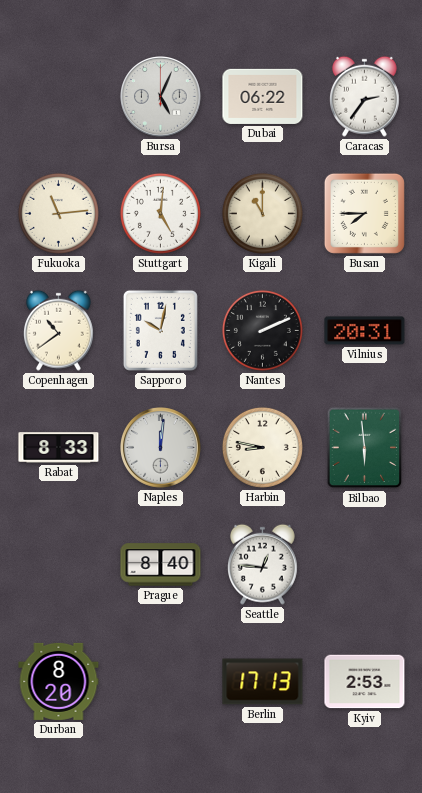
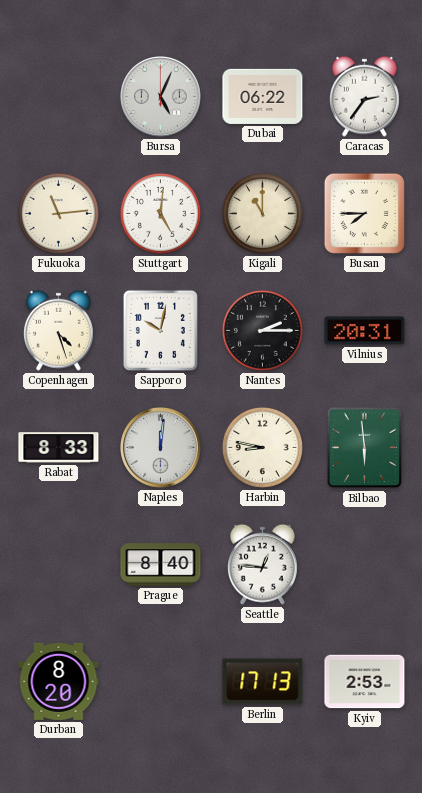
Copenhagen: 10:39 -> 4:27
Nantes: 2:11 -> 2:15
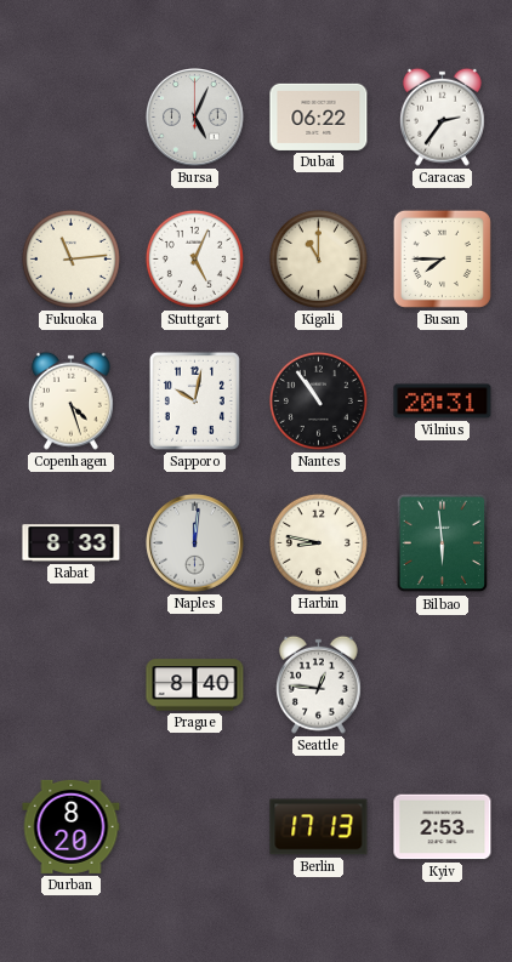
Stuttgart: 5:01 -> 5:04
Nantes: 2:15 -> 10:54
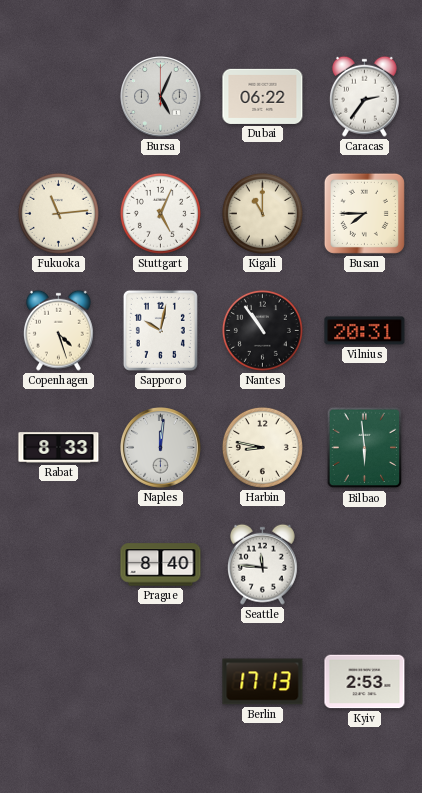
Seattle: 12:46 -> 11:46
Durban: 8:20 -> none
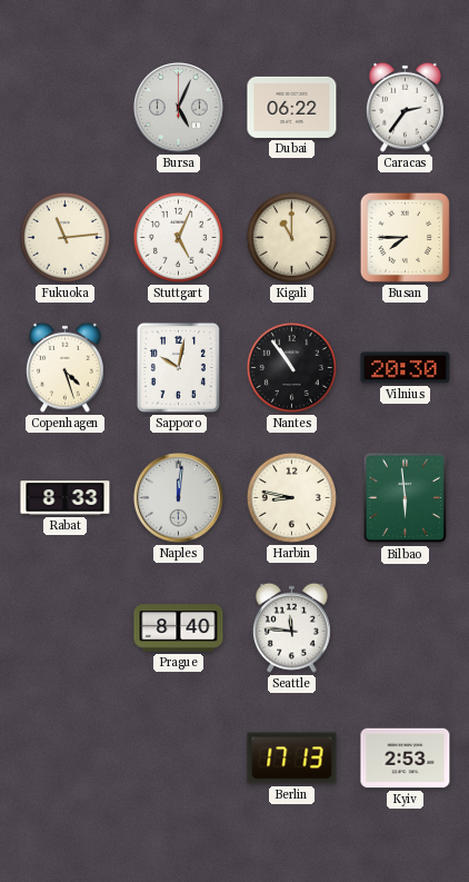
Vilnius: 20:31 -> 20:30
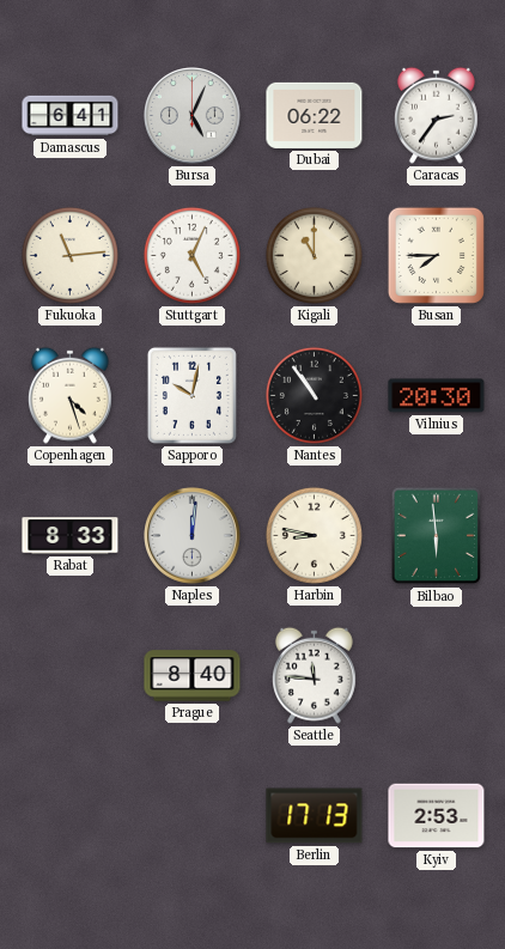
Damascus: none -> 6:41
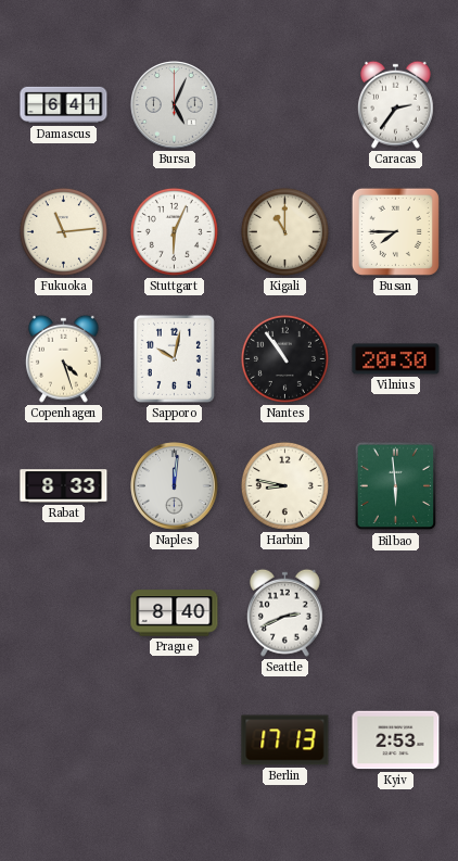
Dubai: 06:22 -> none
Stuttgart: 5:04 -> 6:04
Seattle: 11:46 -> 2:41
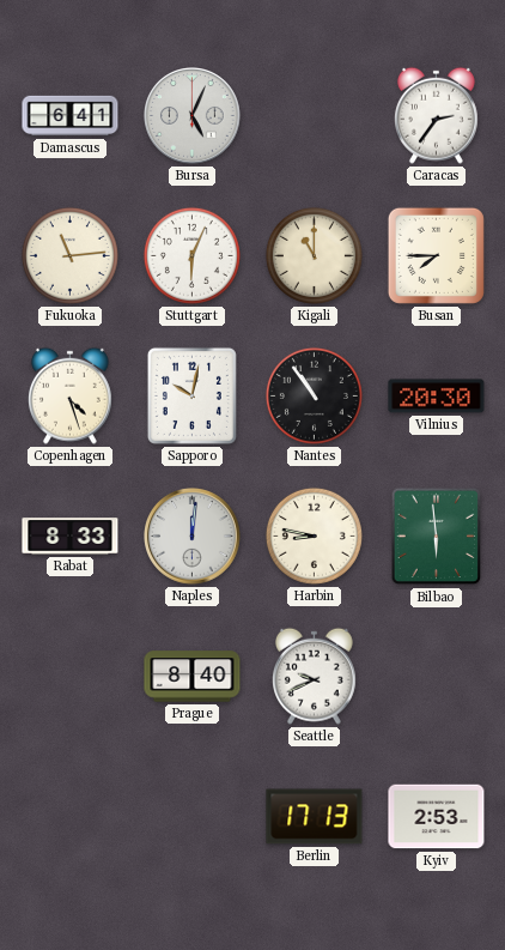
Seattle: 2:41 -> 9:41
